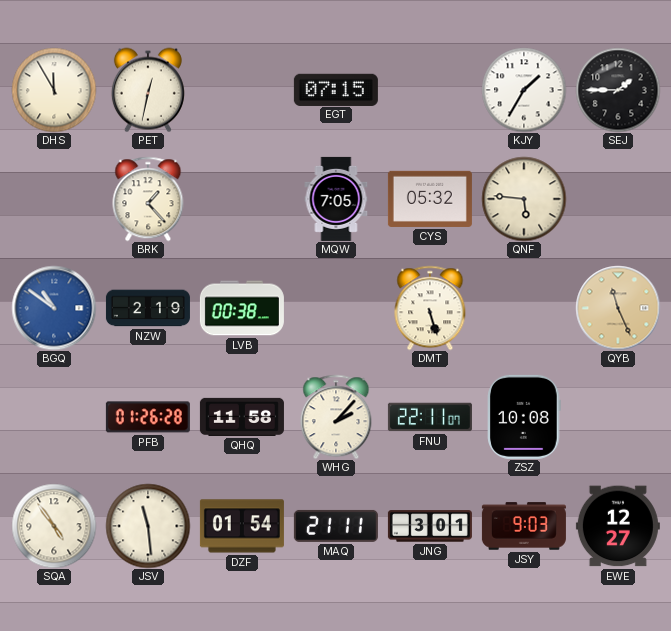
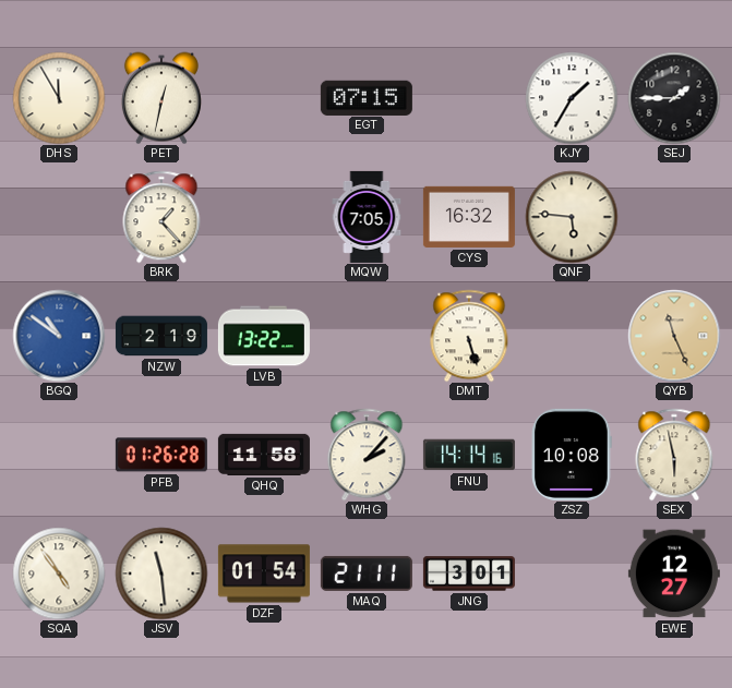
CYS: 05:32 -> 16:32
LVB: 00:38 -> 13:22
FNU: 22:11 -> 14:14
SEX: none -> 5:58
JSY: 9:03 -> none
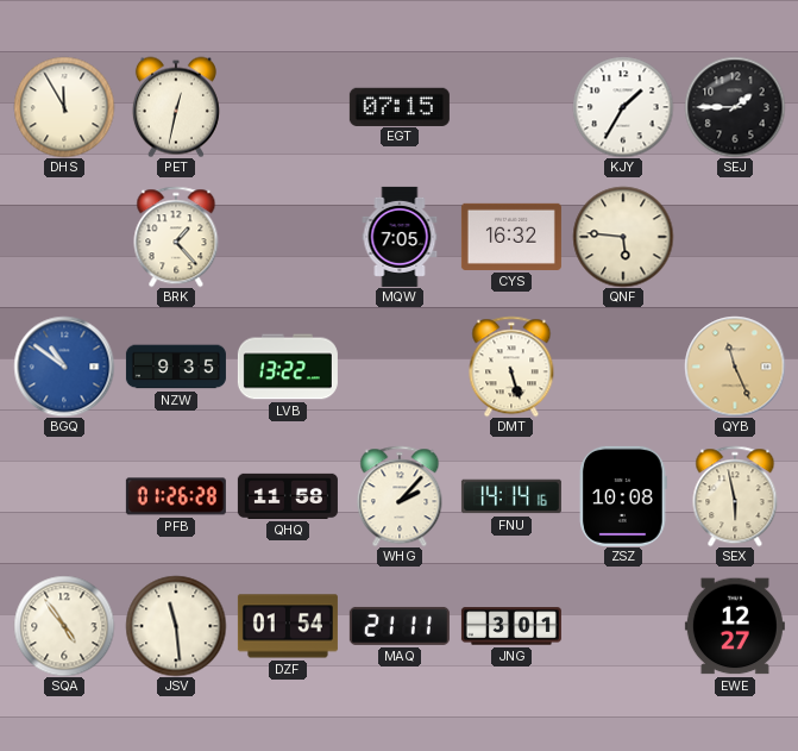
NZW: 2:19 -> 9:35
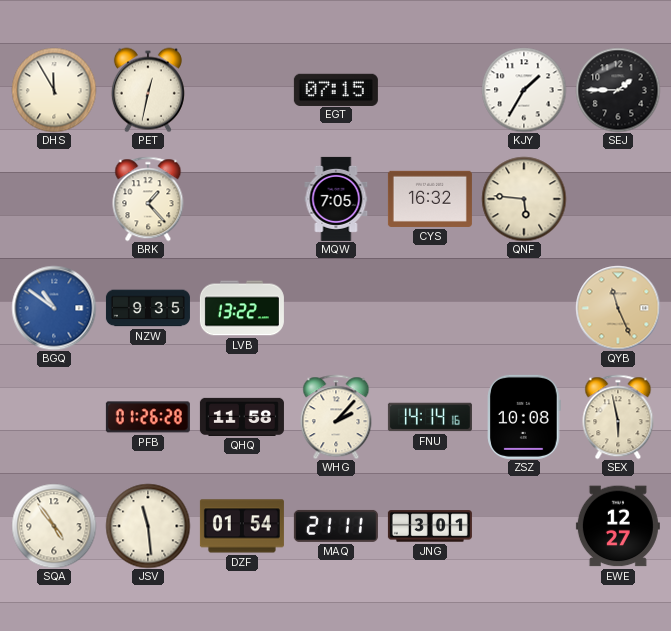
DMT: 5:27 -> none
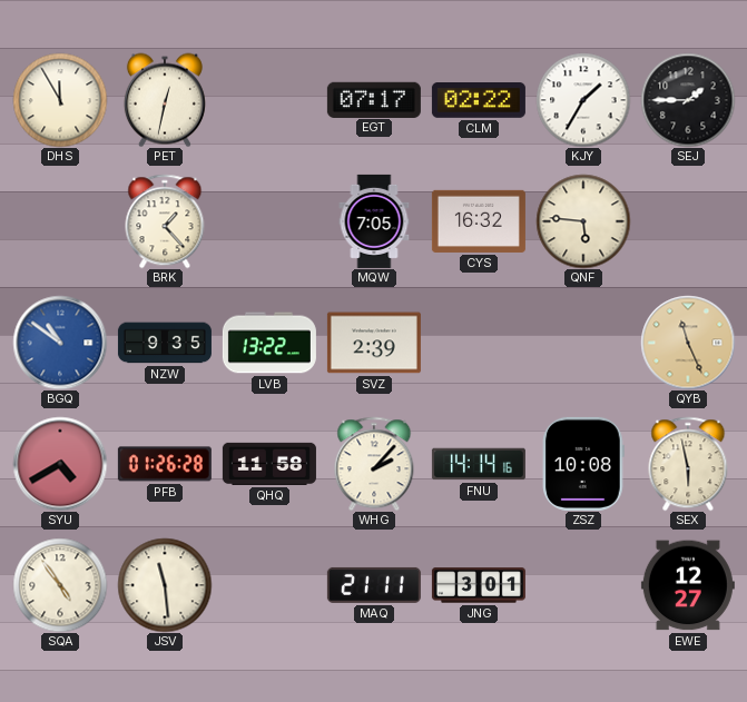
EGT: 07:15 -> 07:17
CLM: none -> 02:22
SVZ: none -> 2:39
SYU: none -> 4:40
DZF: 01:54 -> none
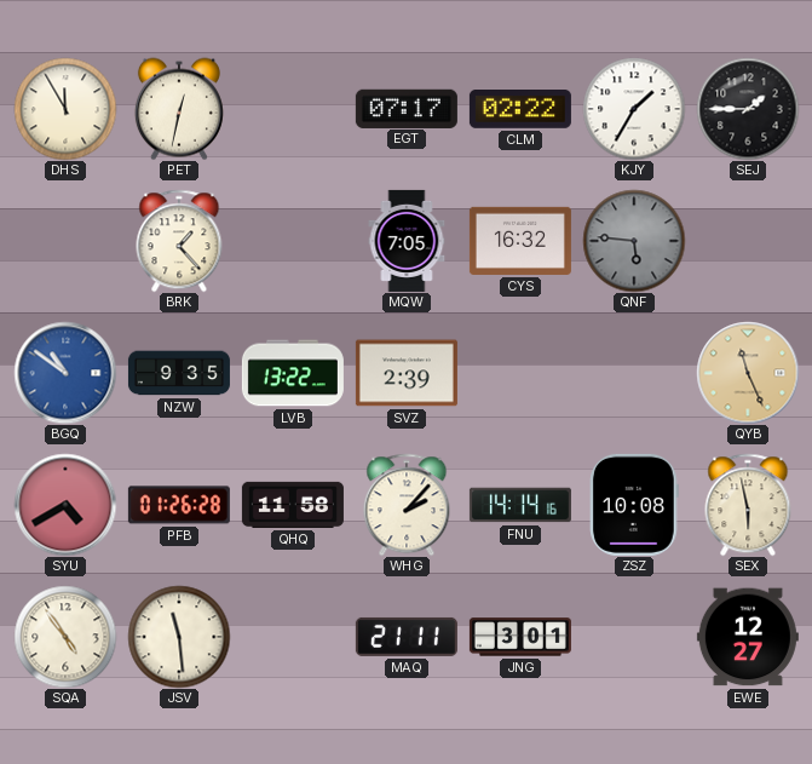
QNF dial: cream -> grey
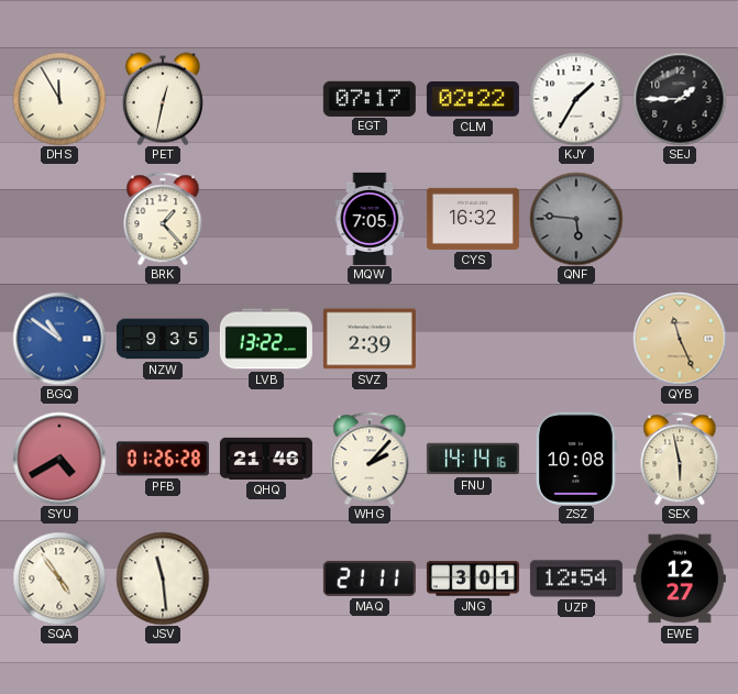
QHQ: 11:58 -> 21:46
UZP: none -> 12:54
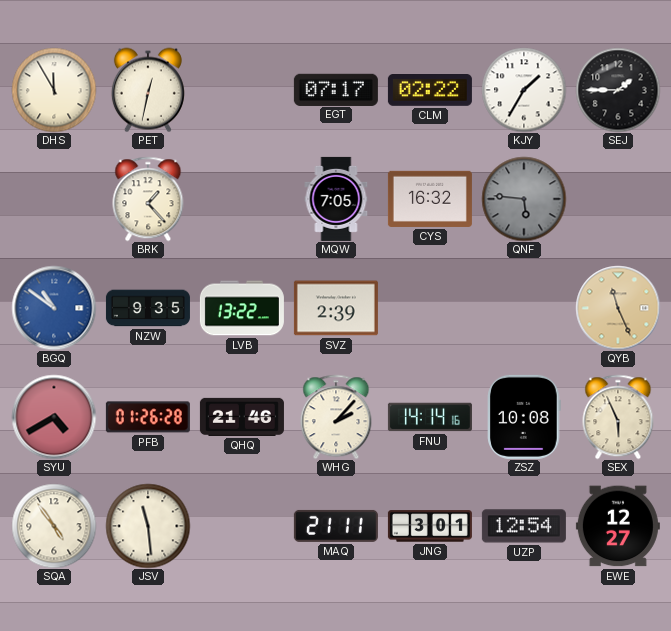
SEX: 5:58 -> 5:56
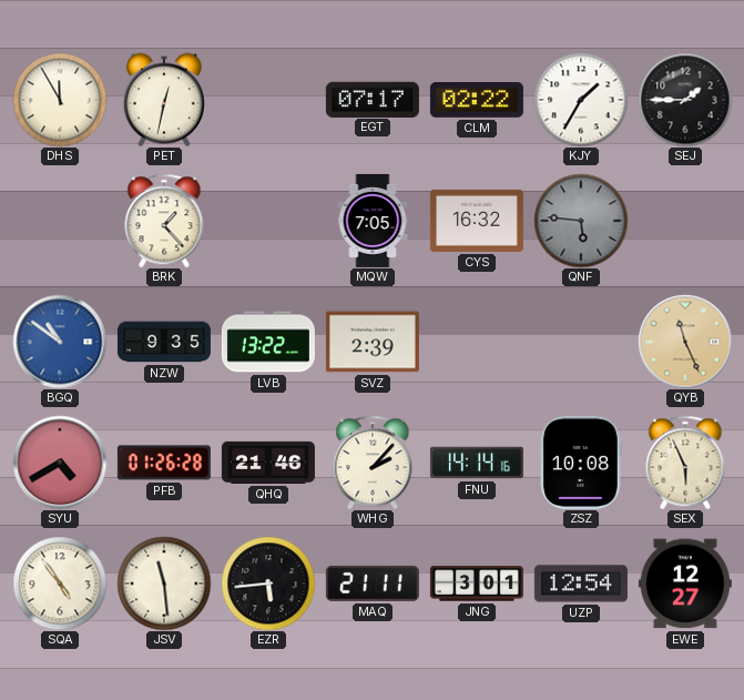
EZR: none -> 5:44
